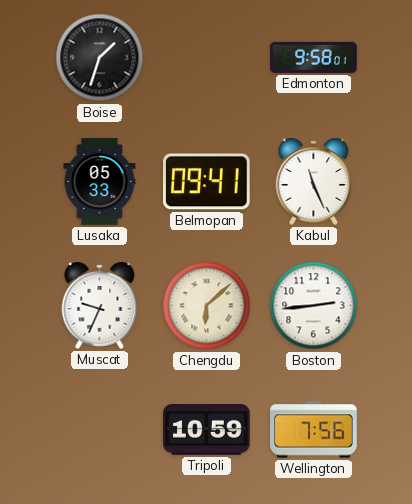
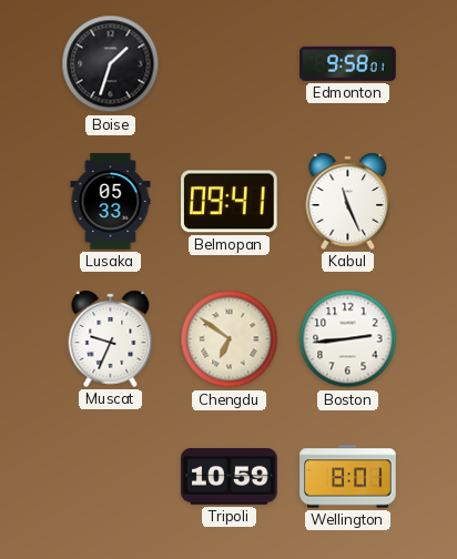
Chengdu: 6:08 -> 6:51
Wellington: 7:56 -> 8:01
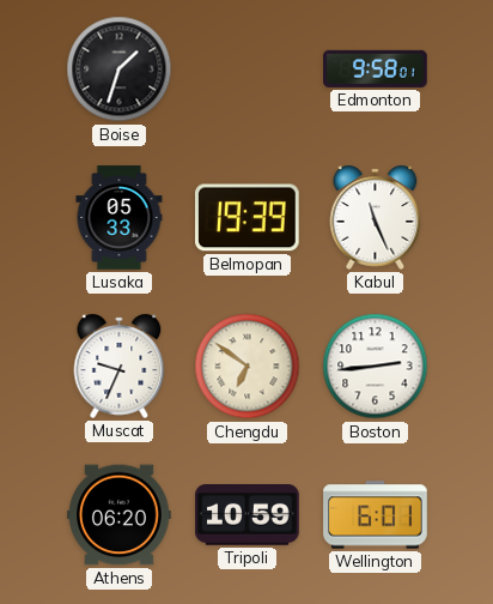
Belmopan: 09:41 -> 19:39
Athens: none -> 06:20
Wellington: 8:01 -> 6:01
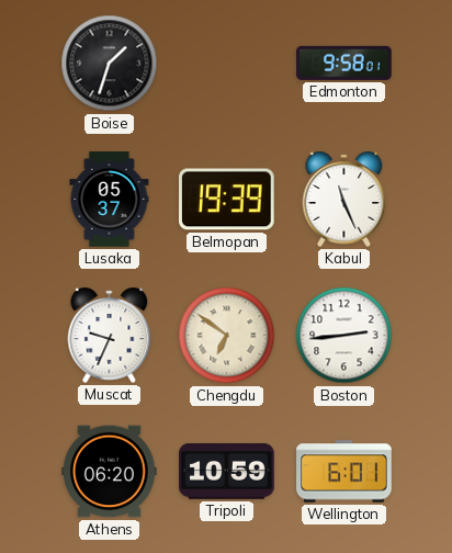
Lusaka: 05:33 -> 05:37
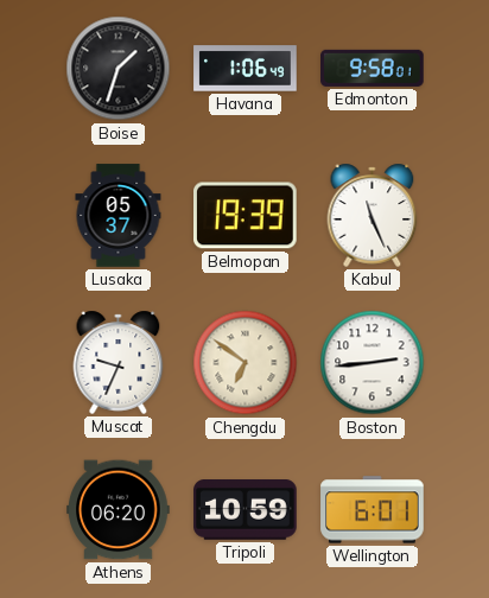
Havana: none -> 1:06
